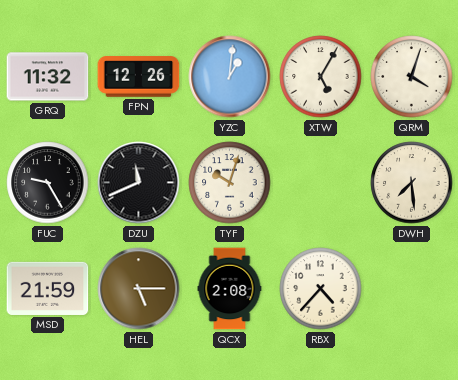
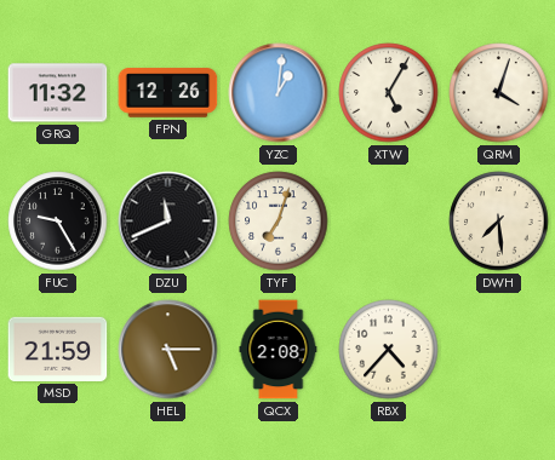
TYF: 10:03 -> 7:03
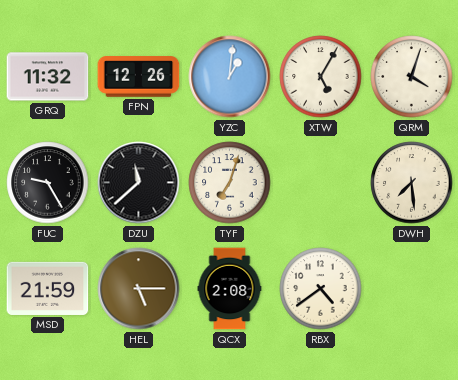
DZU: 11:41 -> 11:38
RBX: 4:37 -> 4:39
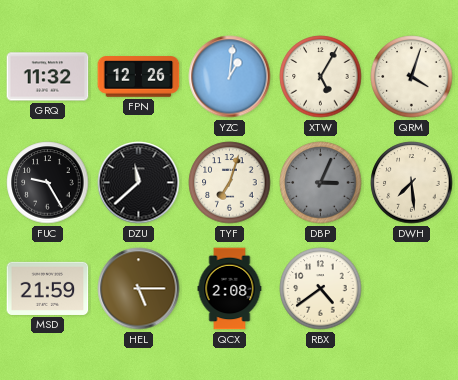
DBP: none -> 3:04
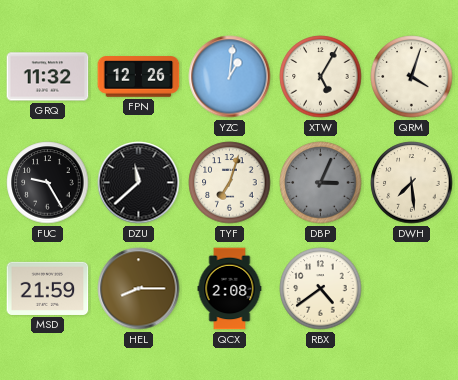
HEL: 5:15 -> 8:15
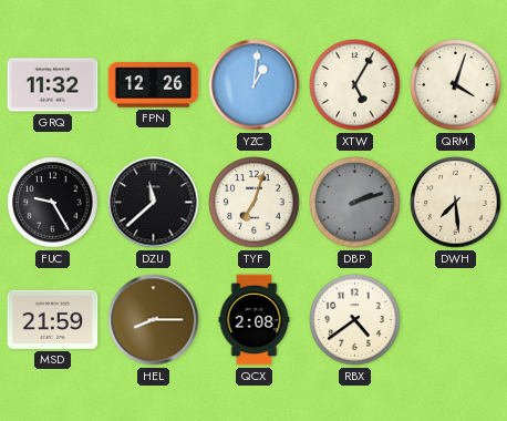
DBP: 3:04 -> 2:12
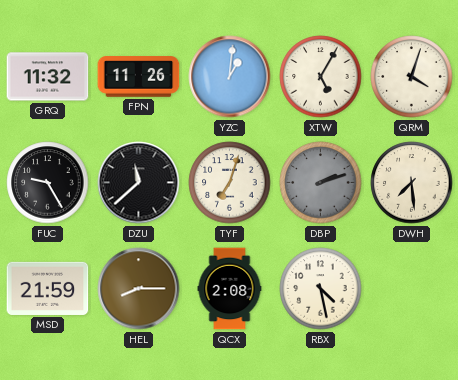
FPN: 12:26 -> 11:26
RBX: 4:39 -> 4:28
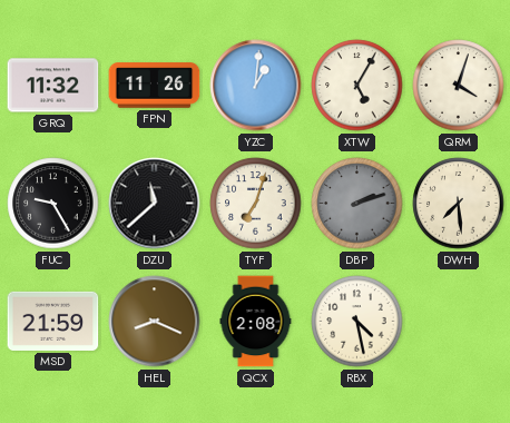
HEL: 8:15 -> 8:19
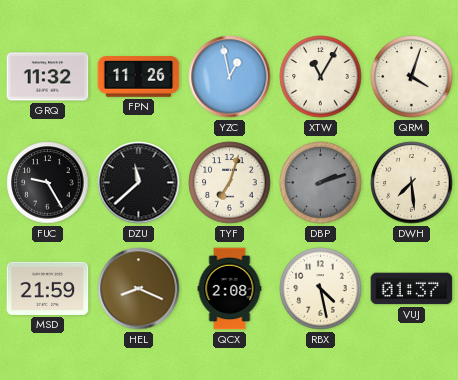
YZC: 1:01 -> 12:58
XTW: 5:05 -> 11:05
VUJ: none -> 01:37
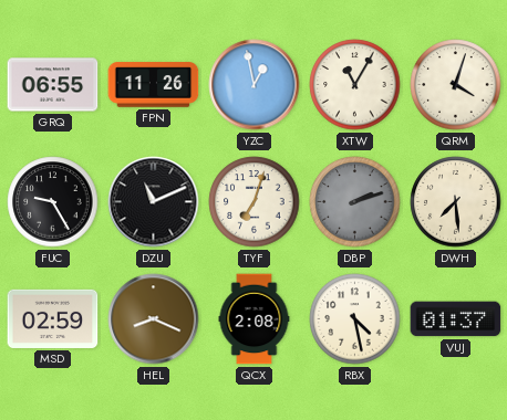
GRQ: 11:32 -> 06:55
DZU: 11:38 -> 11:11
MSD: 21:59 -> 02:59
